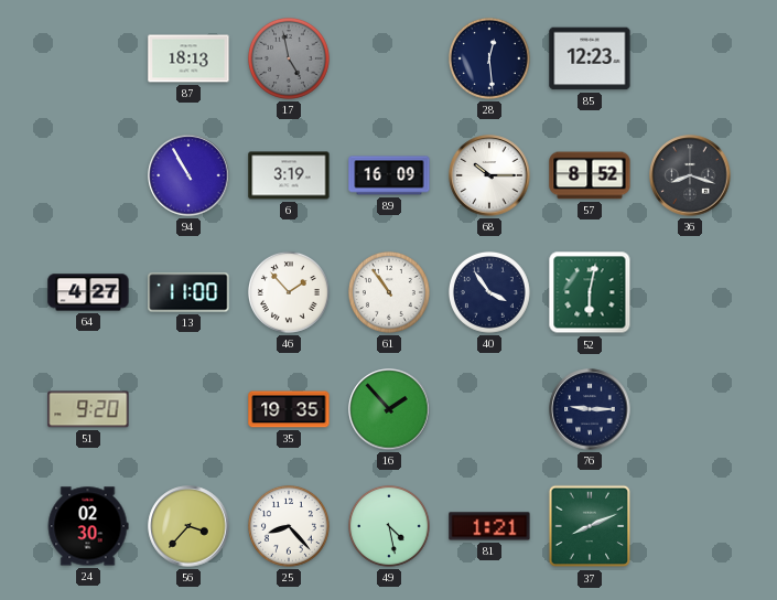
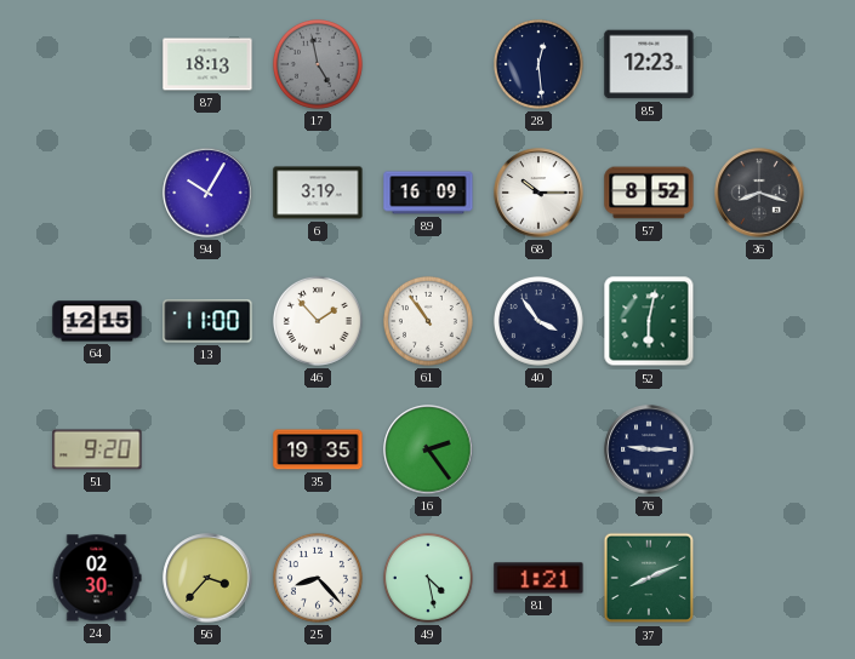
94: 10:55 -> 10:05
64: 4:27 -> 12:15
16: 1:53 -> 2:24
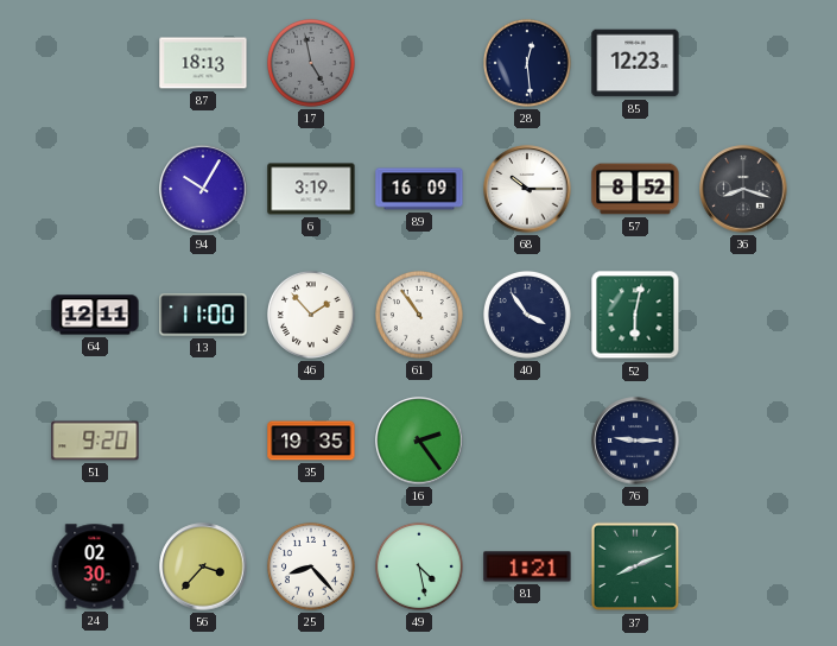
64: 12:15 -> 12:11
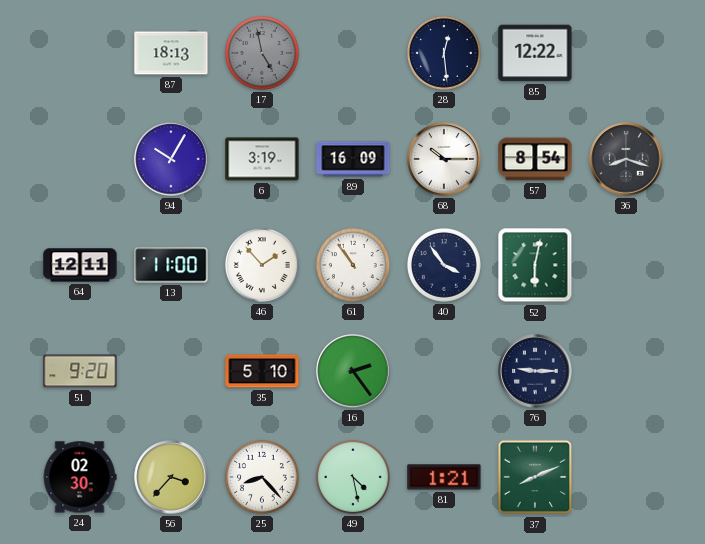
85: 12:23 -> 12:22
57: 8:52 -> 8:54
35: 19:35 -> 5:10
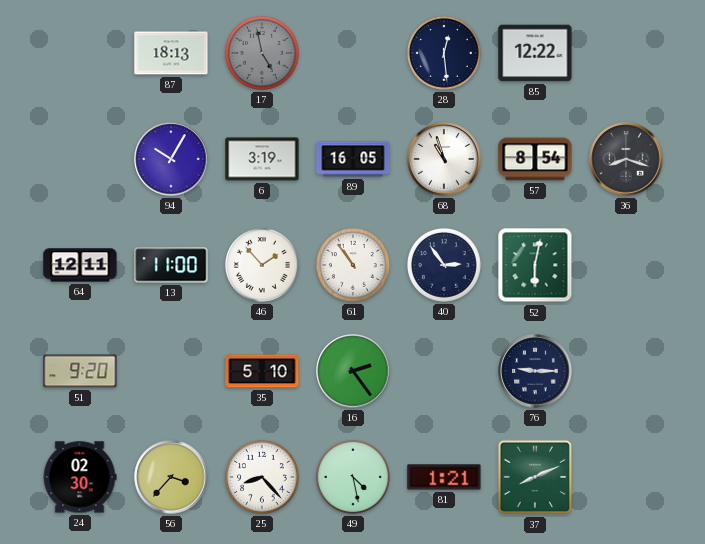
89: 16:09 -> 16:05
68: 10:15 -> 10:57
40: 3:54 -> 2:54
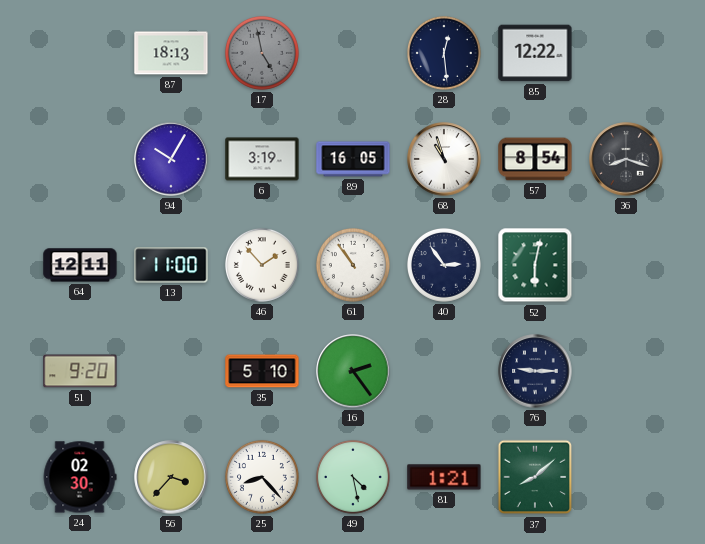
37: 8:11 -> 8:08
